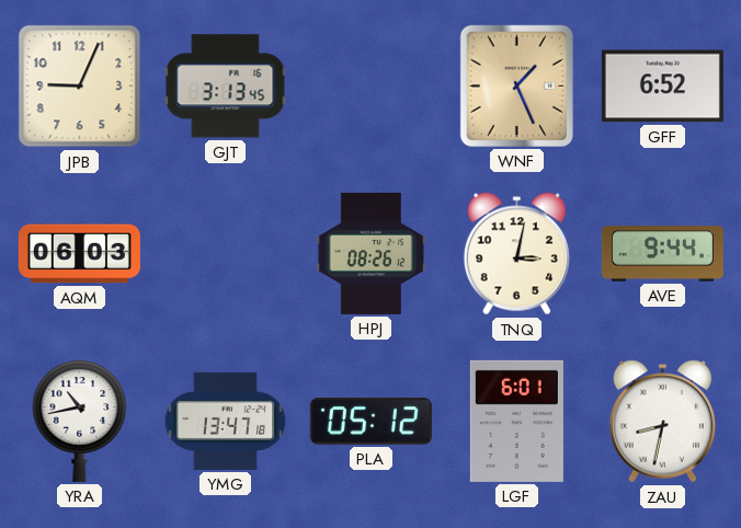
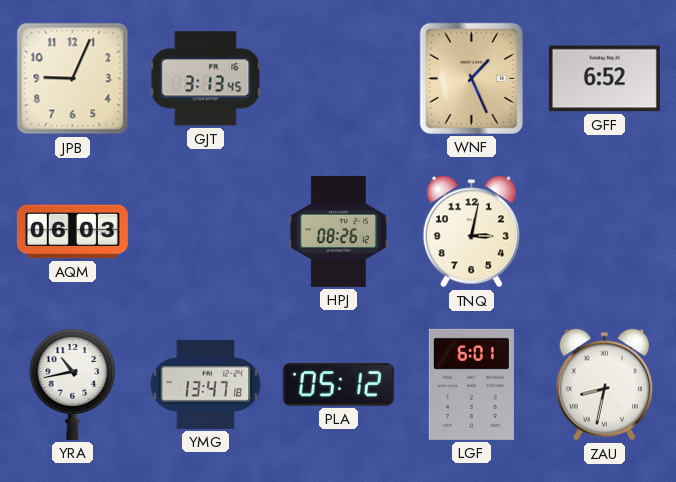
AVE: 9:44 -> none
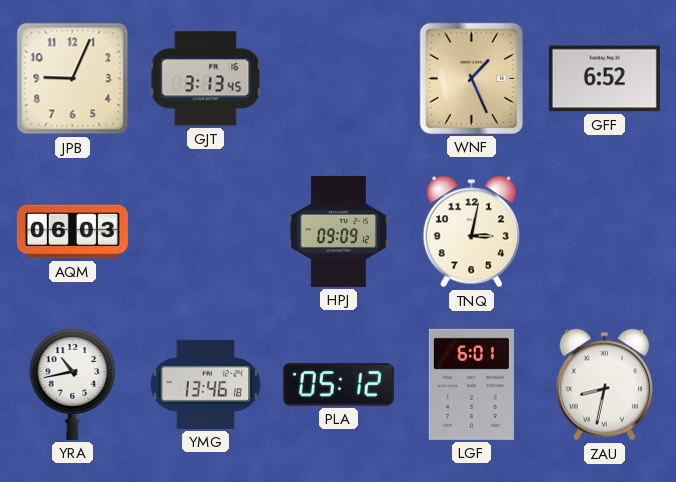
HPJ: 08:26 -> 09:09
YMG: 13:47 -> 13:46
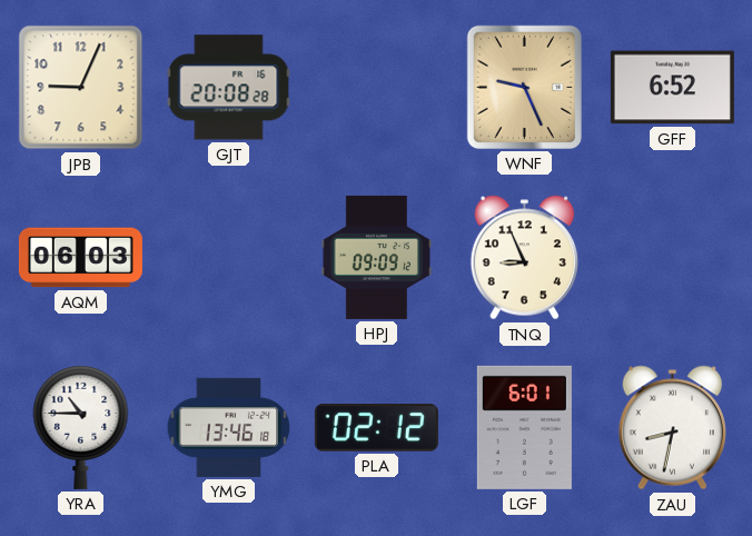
GJT: 3:13 -> 20:08
WNF: 1:26 -> 9:26
TNQ: 3:02 -> 8:56
YRA: 10:43 -> 10:45
PLA: 05:12 -> 02:12
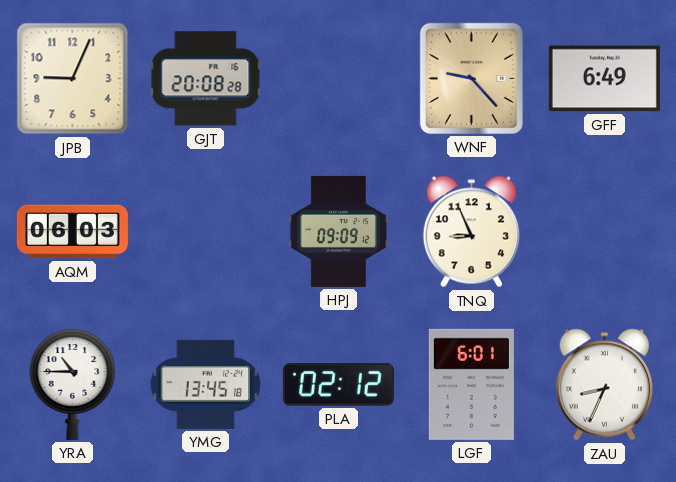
WNF: 9:26 -> 9:23
GFF: 6:52 -> 6:49
YMG: 13:46 -> 13:45
ZAU: 8:32 -> 8:34
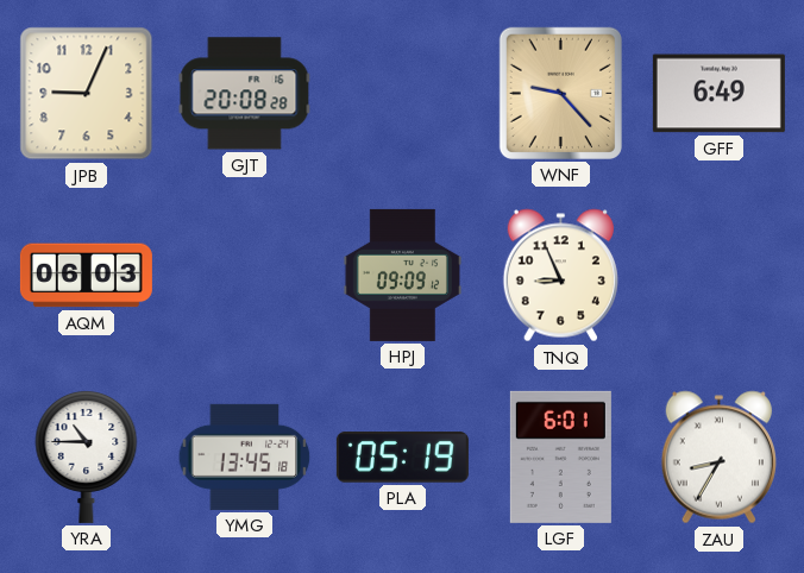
PLA: 02:12 -> 05:19
ZAU: 8:34 -> 8:35
